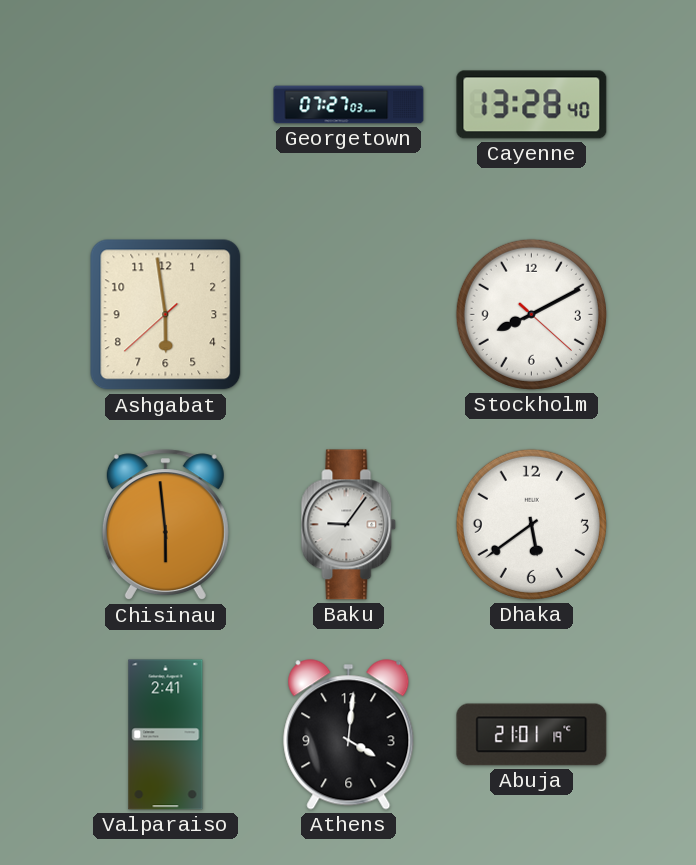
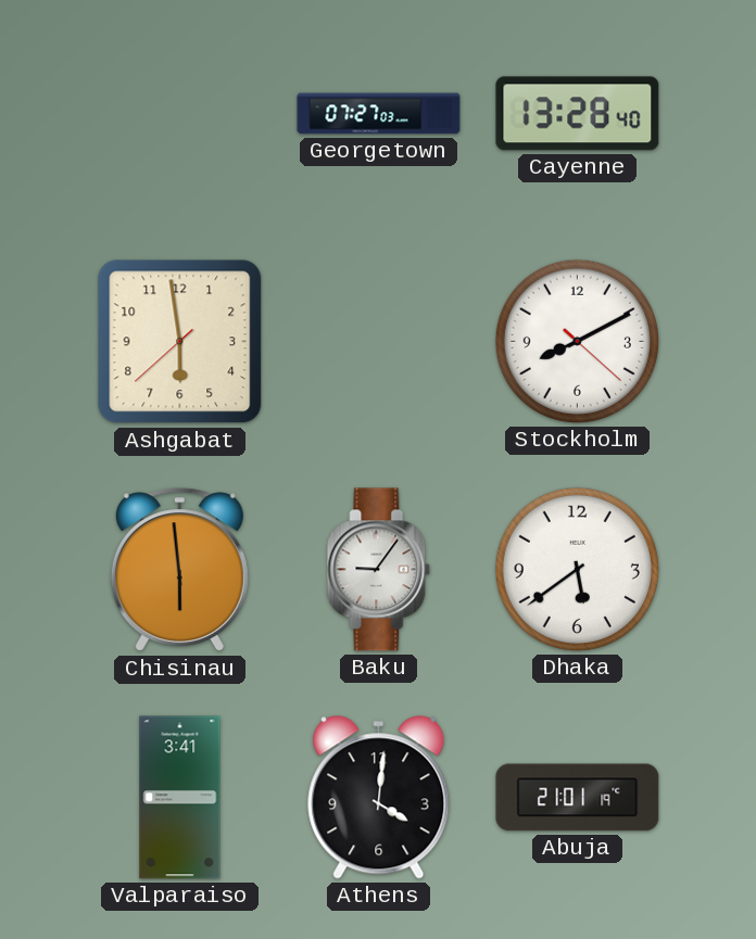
Valparaiso: 2:41 -> 3:41
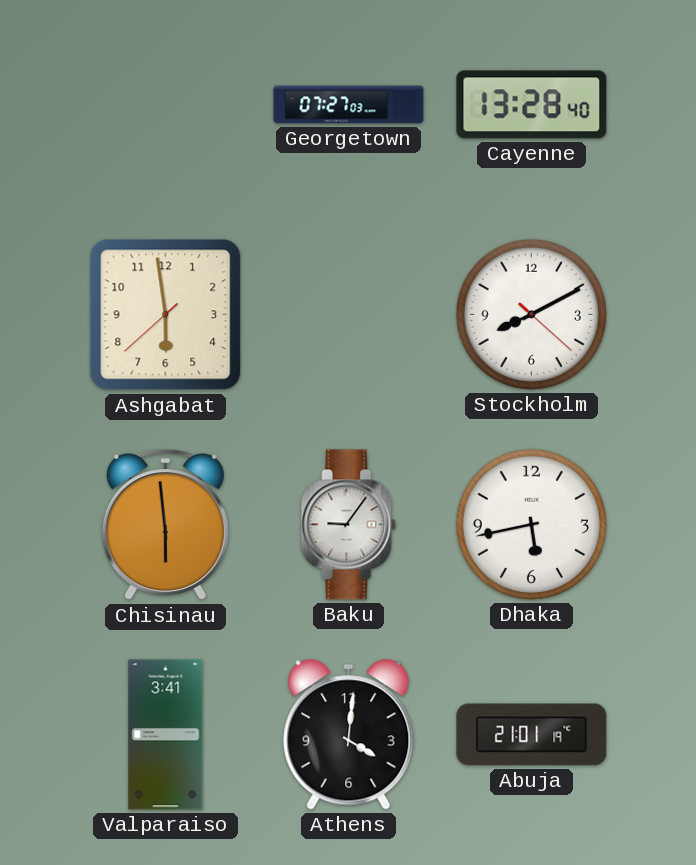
Dhaka: 5:39 -> 5:43
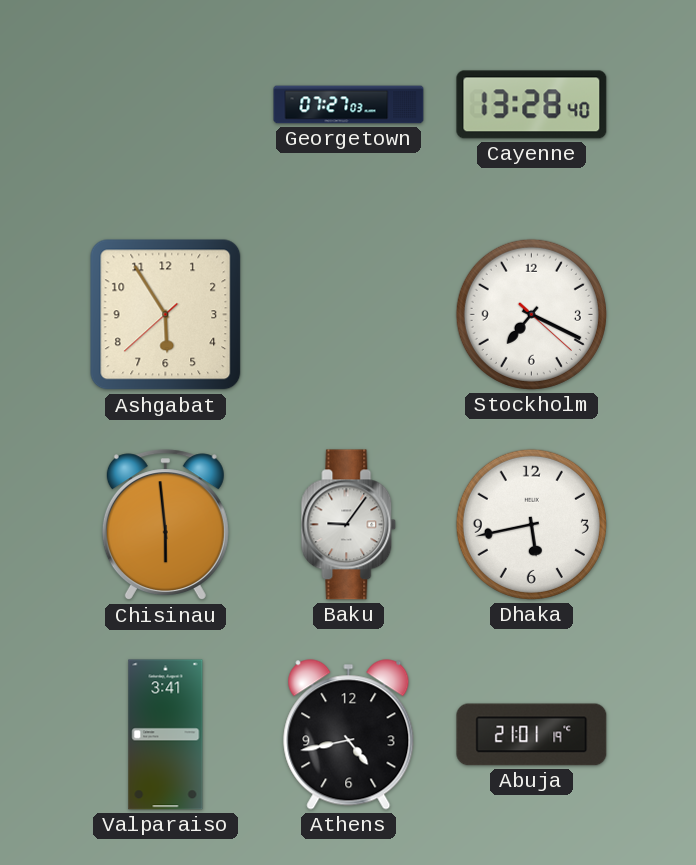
Ashgabat: 5:58 -> 5:54
Stockholm: 8:10 -> 7:19
Athens: 4:01 -> 4:43
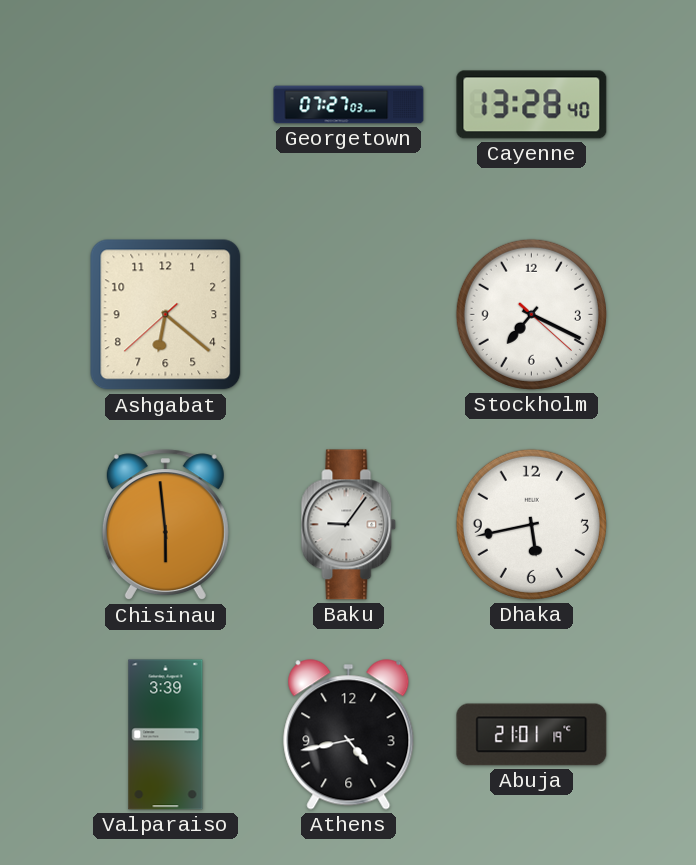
Ashgabat: 5:54 -> 6:21
Valparaiso: 3:41 -> 3:39
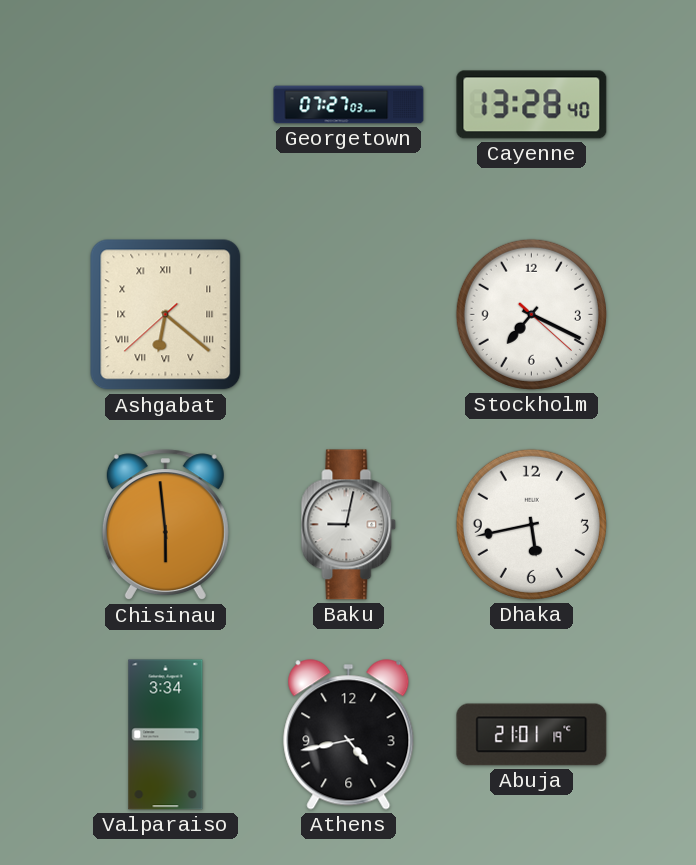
Ashgabat numerals: Arabic -> Roman
Baku: 9:06 -> 9:02
Valparaiso: 3:39 -> 3:34
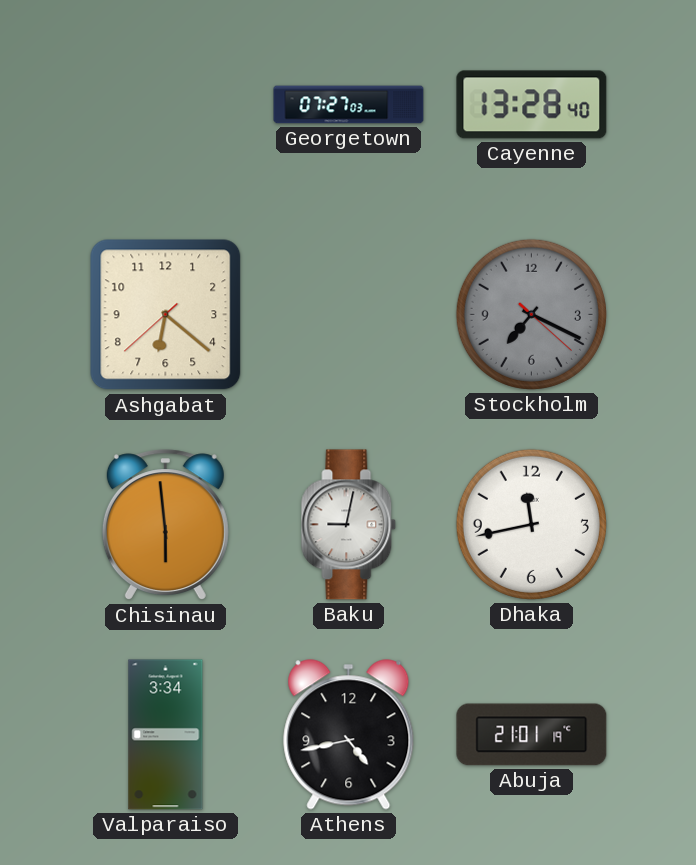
Ashgabat numerals: Roman -> Arabic
Stockholm dial: white -> grey
Dhaka: 5:43 -> 11:43
